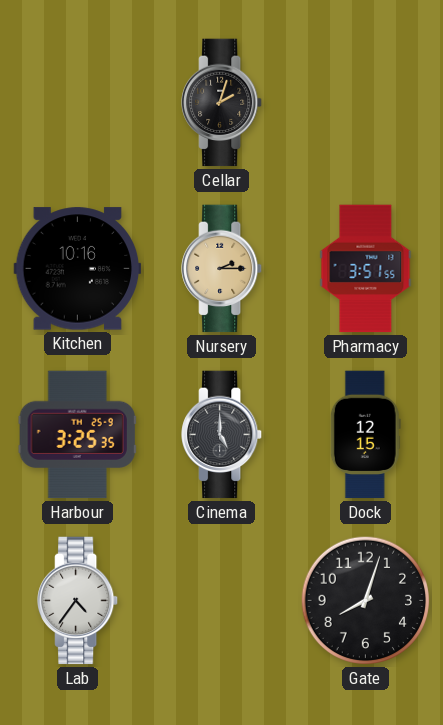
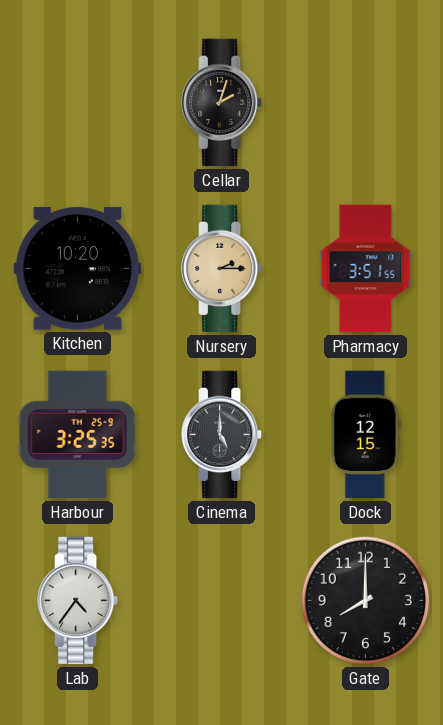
Kitchen: 10:16 -> 10:20
Gate: 8:03 -> 8:00
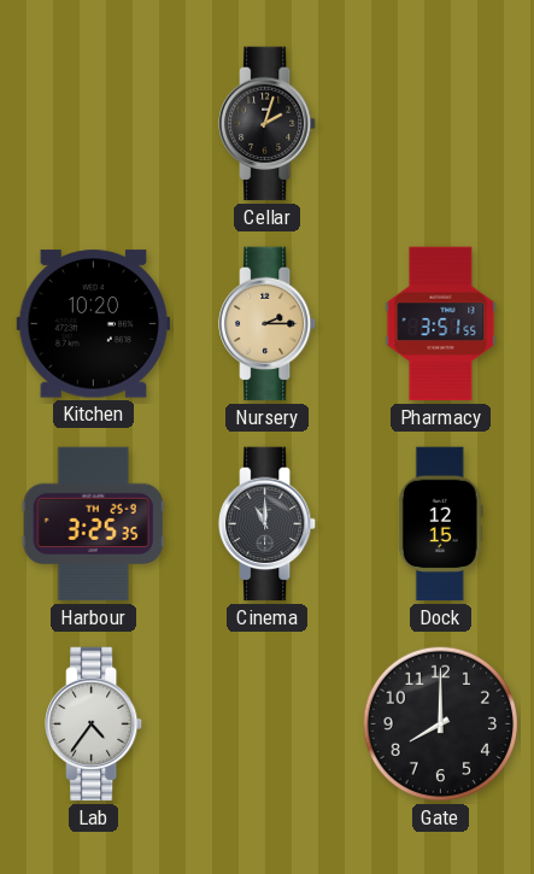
Cinema: 5:00 -> 11:00
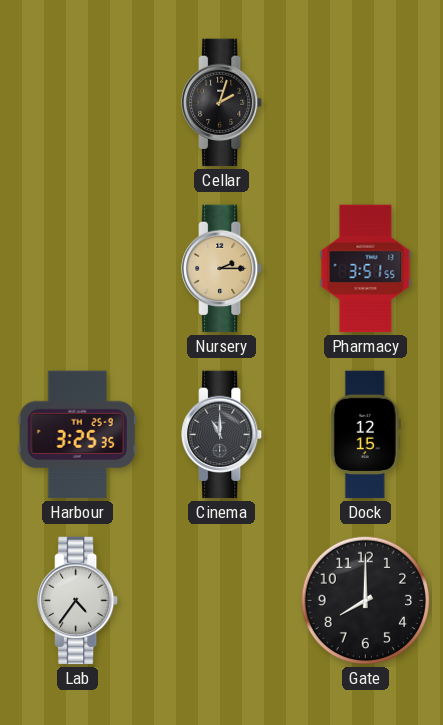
Kitchen: 10:20 -> none
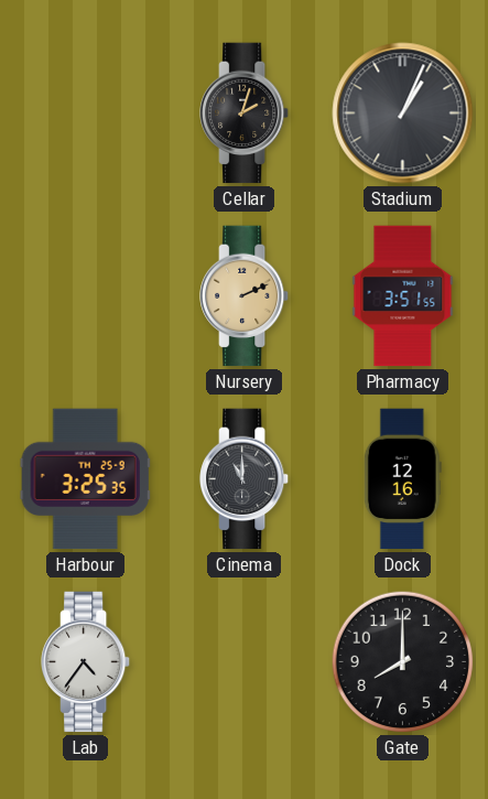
Stadium: none -> 1:04
Nursery: 2:15 -> 2:11
Dock: 12:15 -> 12:16
